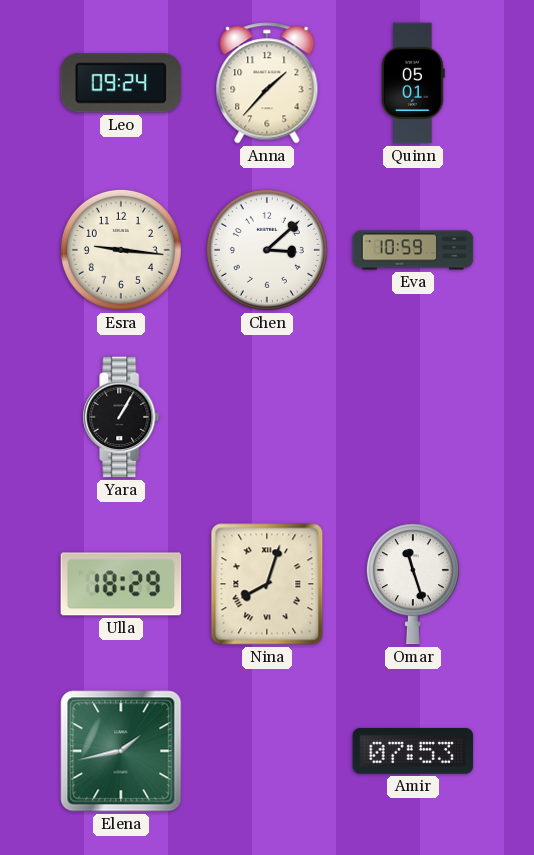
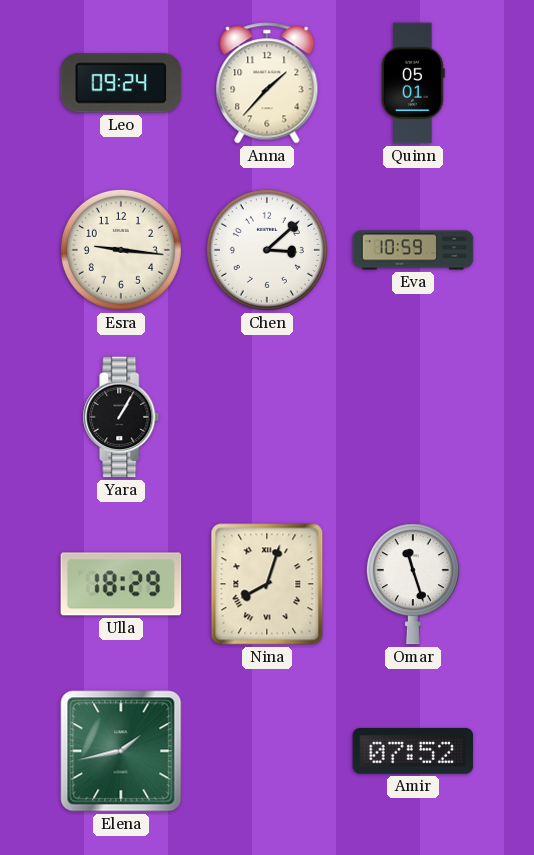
Amir: 07:53 -> 07:52
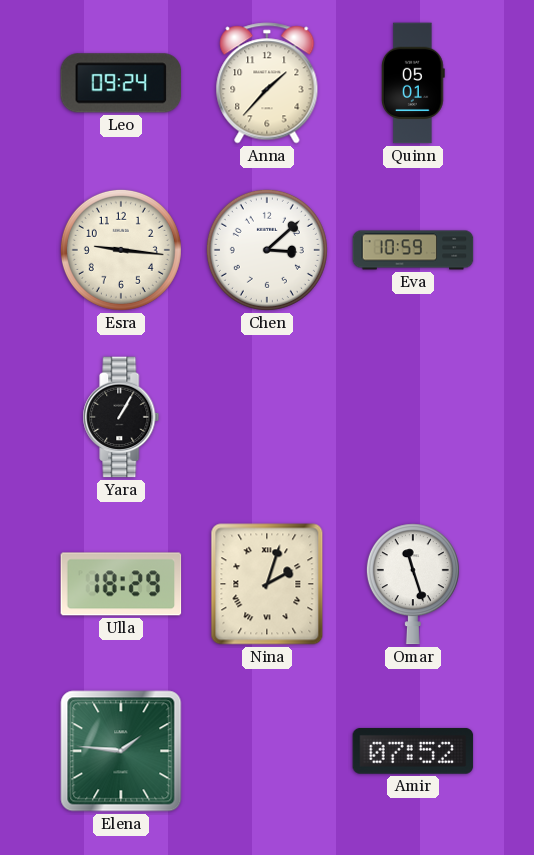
Nina: 8:03 -> 2:03
Elena: 1:43 -> 1:46
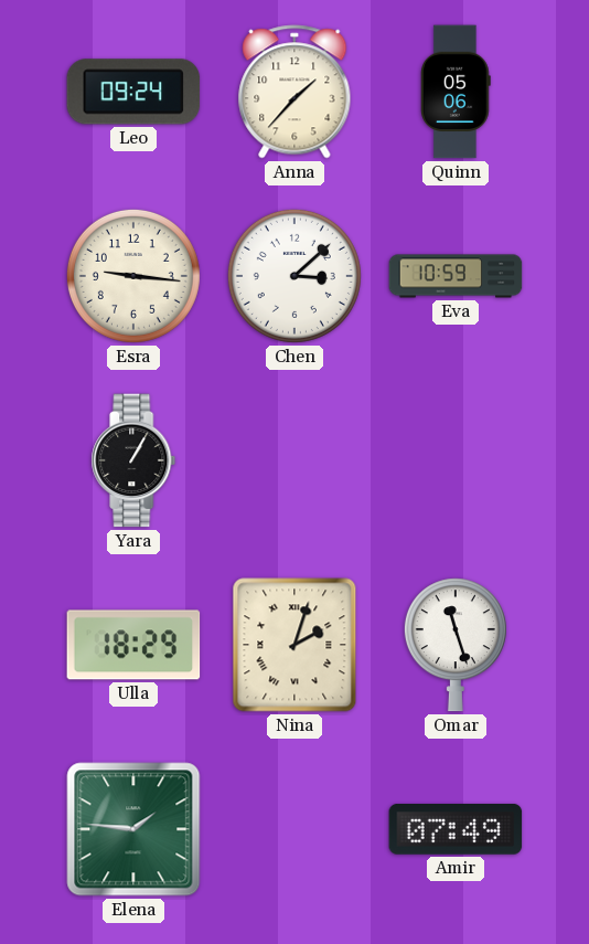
Quinn: 05:01 -> 05:06
Amir: 07:52 -> 07:49
